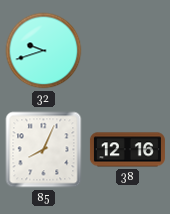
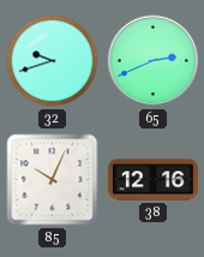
65: none -> 2:41
85: 8:04 -> 10:04
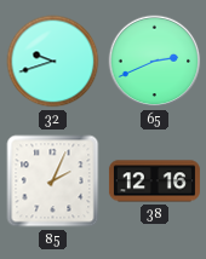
85: 10:04 -> 2:04
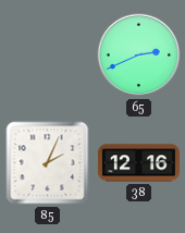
32: 9:42 -> none
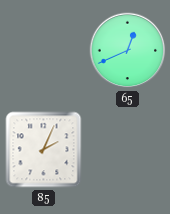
65: 2:41 -> 12:41
38: 12:16 -> none
